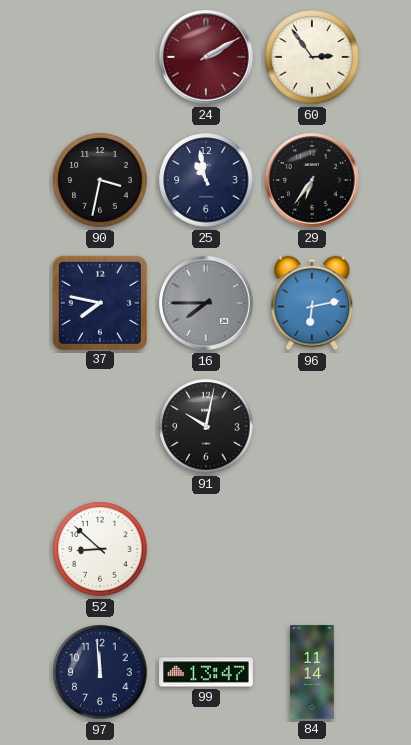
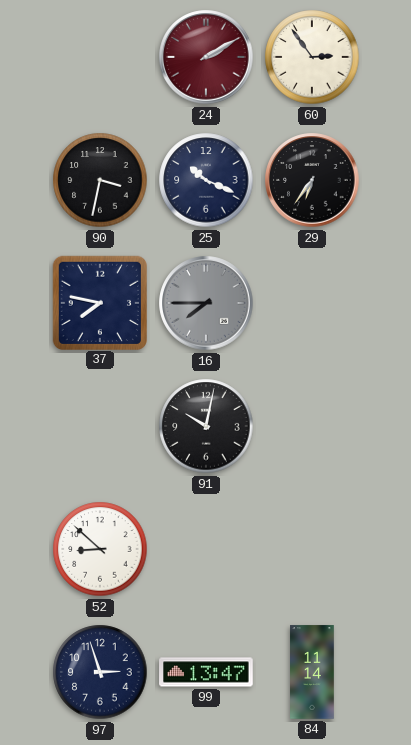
25: 10:58 -> 10:19
96: 6:13 -> none
97: 11:59 -> 2:57
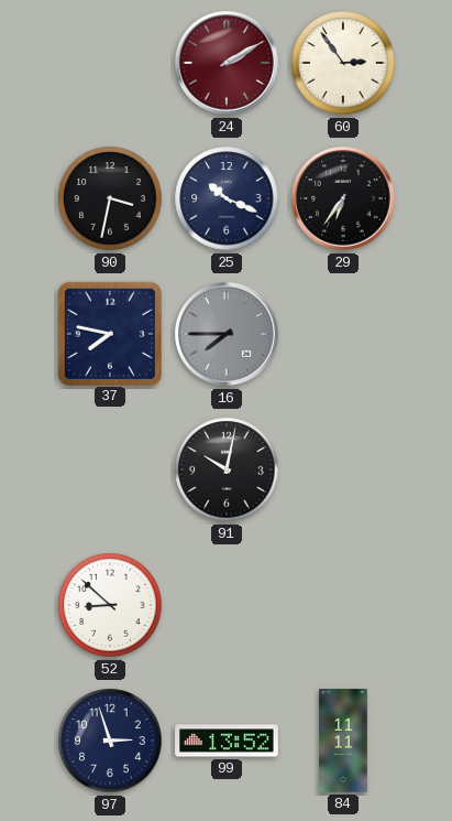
99: 13:47 -> 13:52
84: 11:14 -> 11:11
